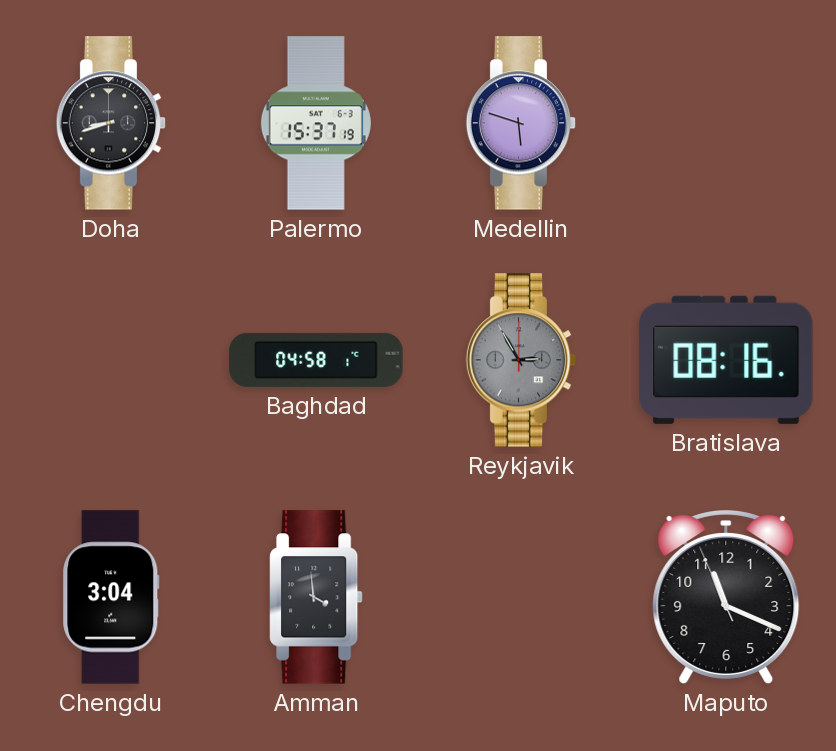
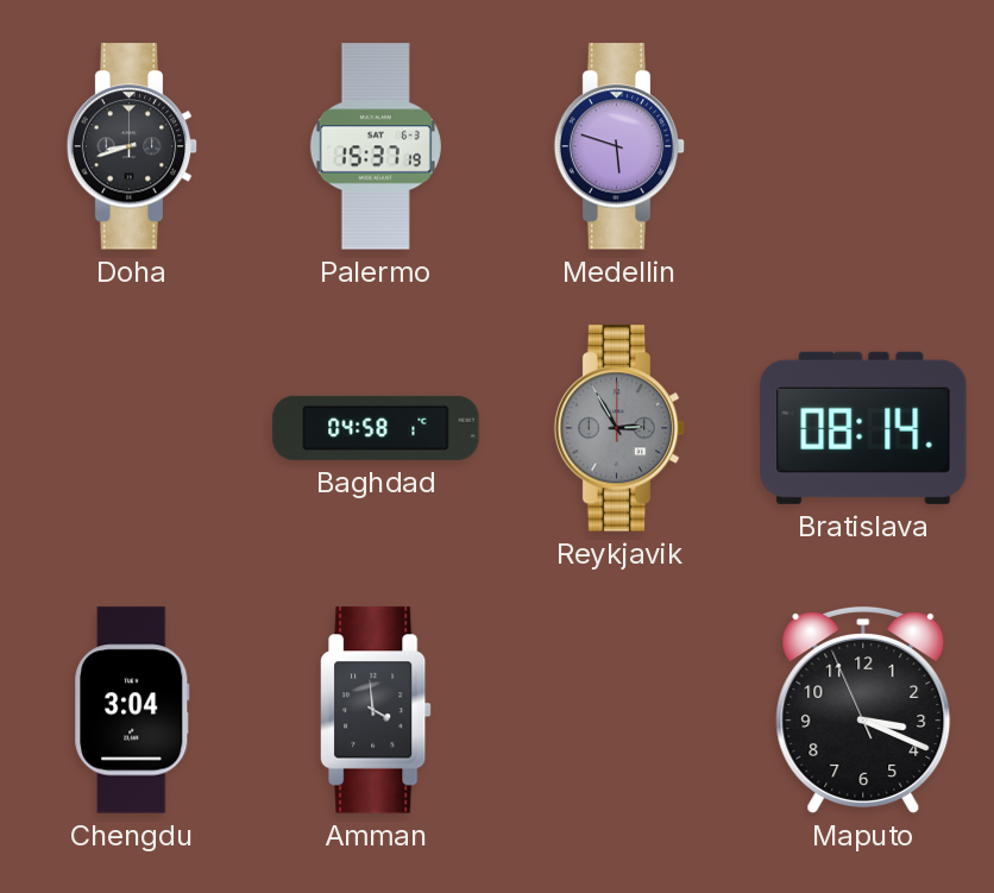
Bratislava: 08:16 -> 08:14
Maputo: 11:18 -> 3:18
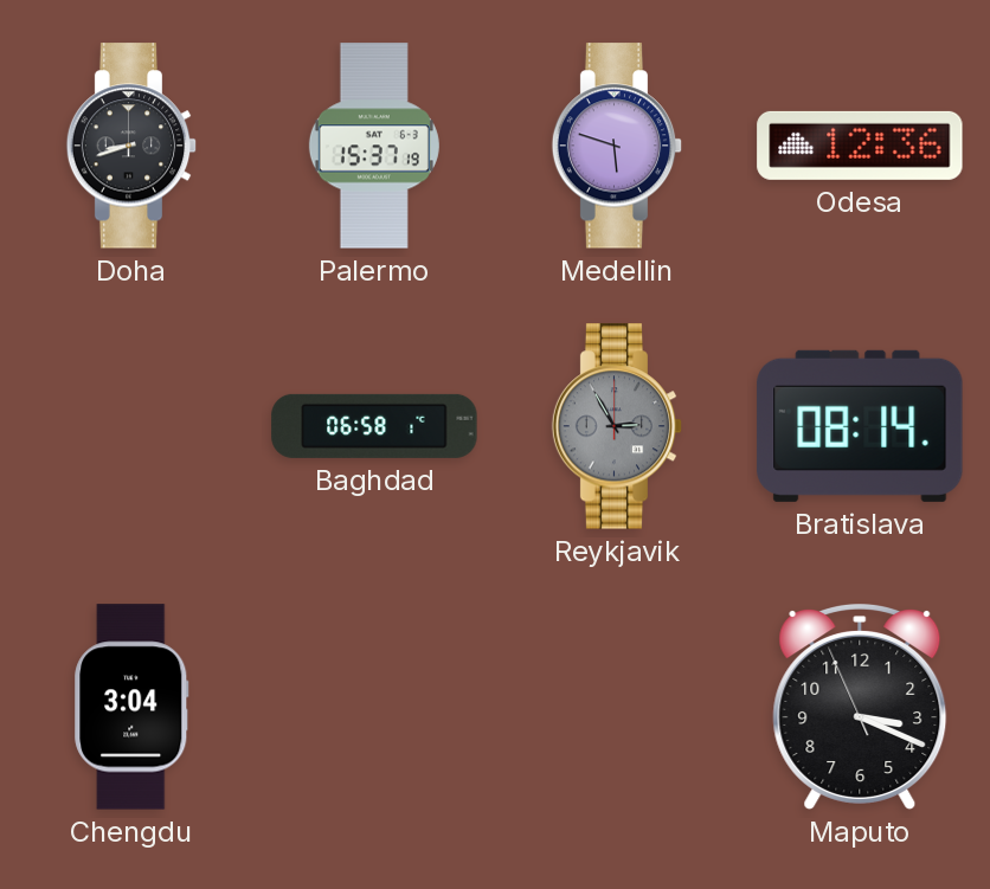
Odesa: none -> 12:36
Baghdad: 04:58 -> 06:58
Amman: 3:59 -> none
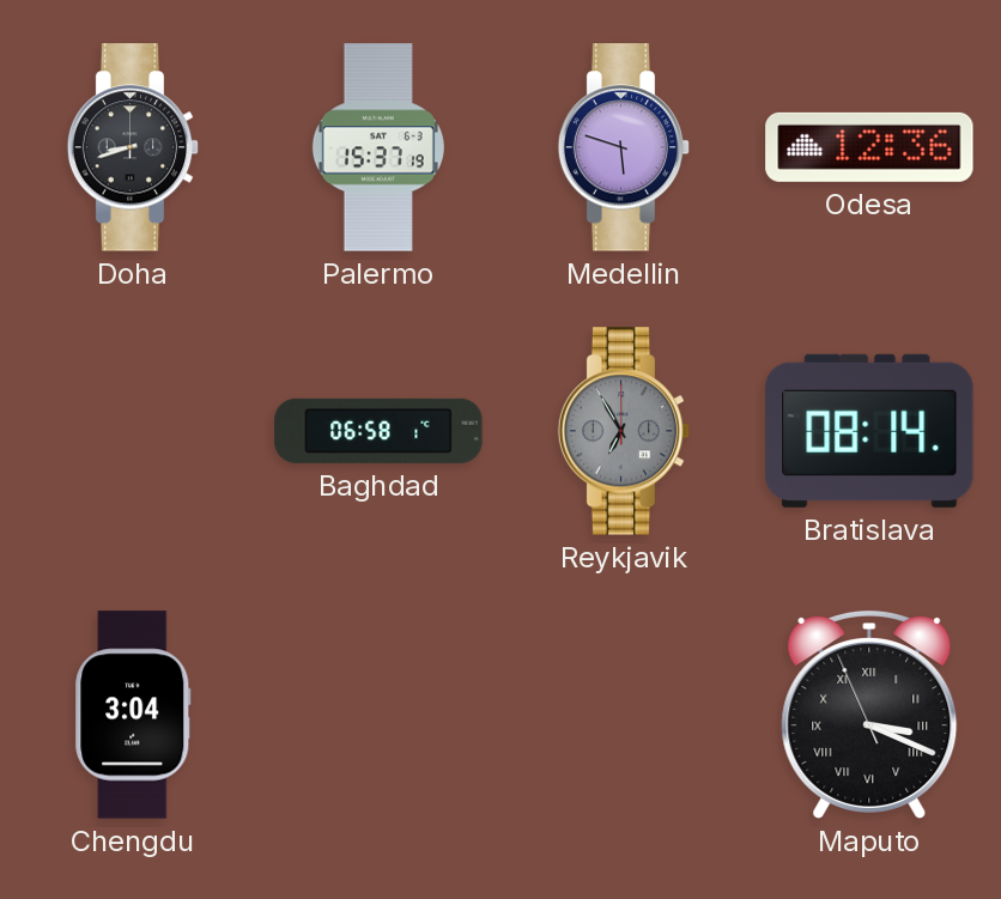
Reykjavik: 2:55 -> 6:55
Maputo numerals: Arabic -> Roman
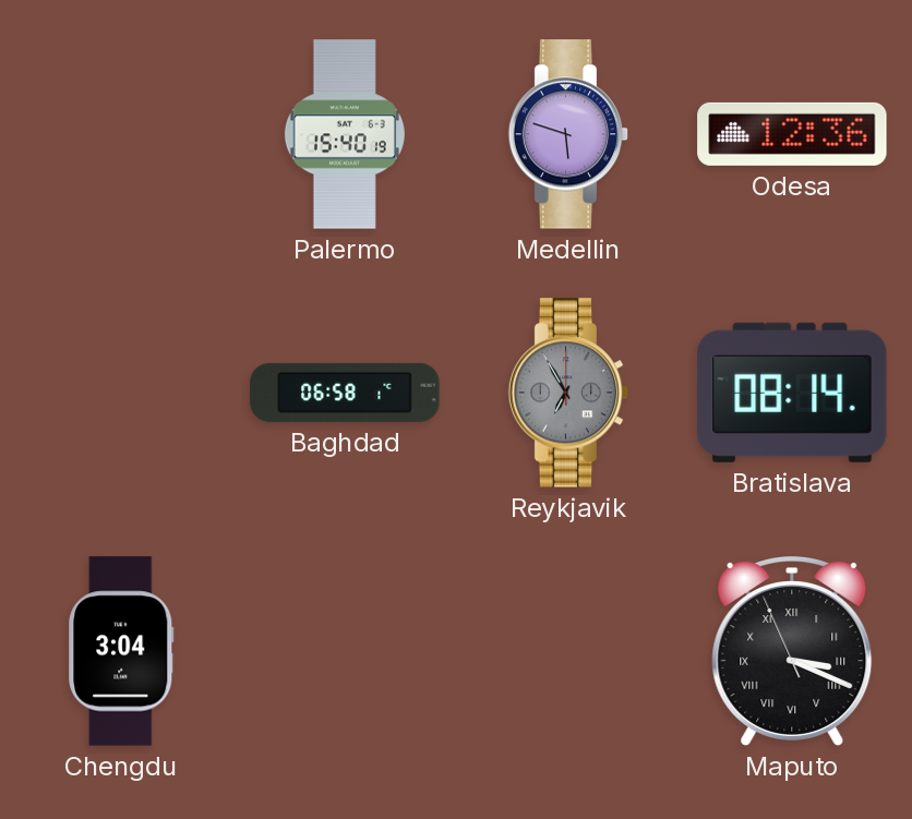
Doha: 8:42 -> none
Palermo: 15:37 -> 15:40
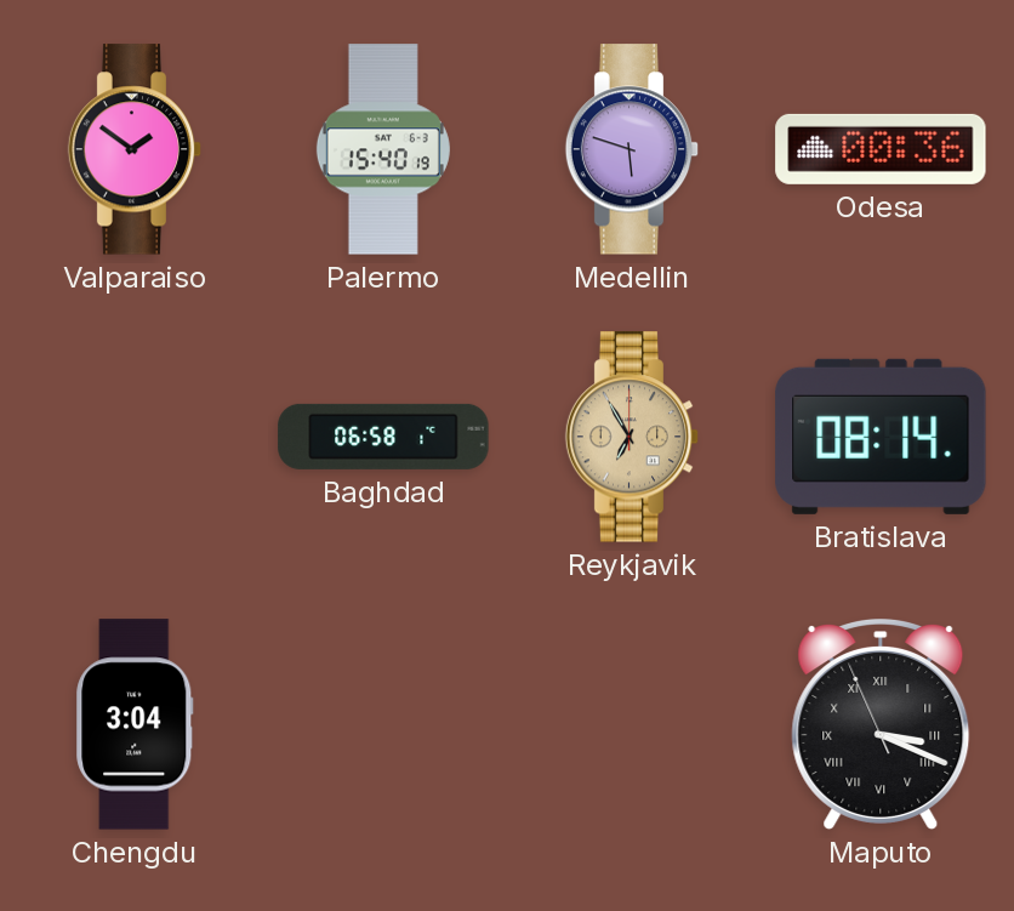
Valparaiso: none -> 1:51
Odesa: 12:36 -> 00:36
Reykjavik dial: grey -> champagne
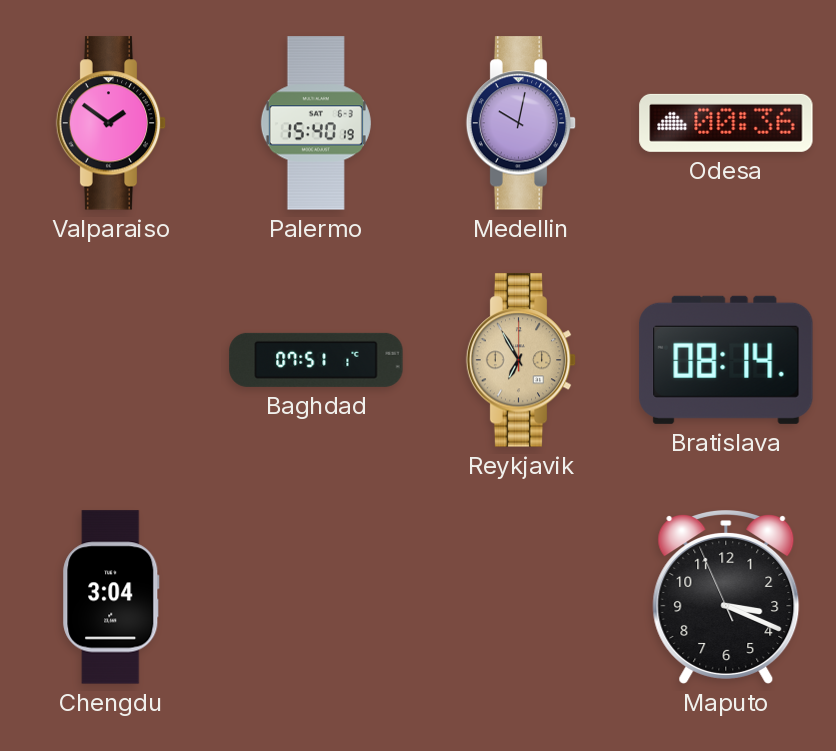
Medellin: 5:48 -> 10:02
Baghdad: 06:58 -> 07:51
Maputo numerals: Roman -> Arabic
